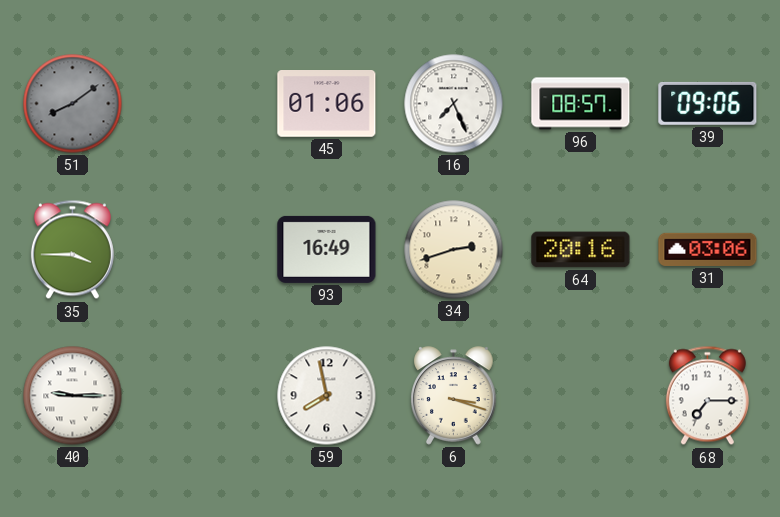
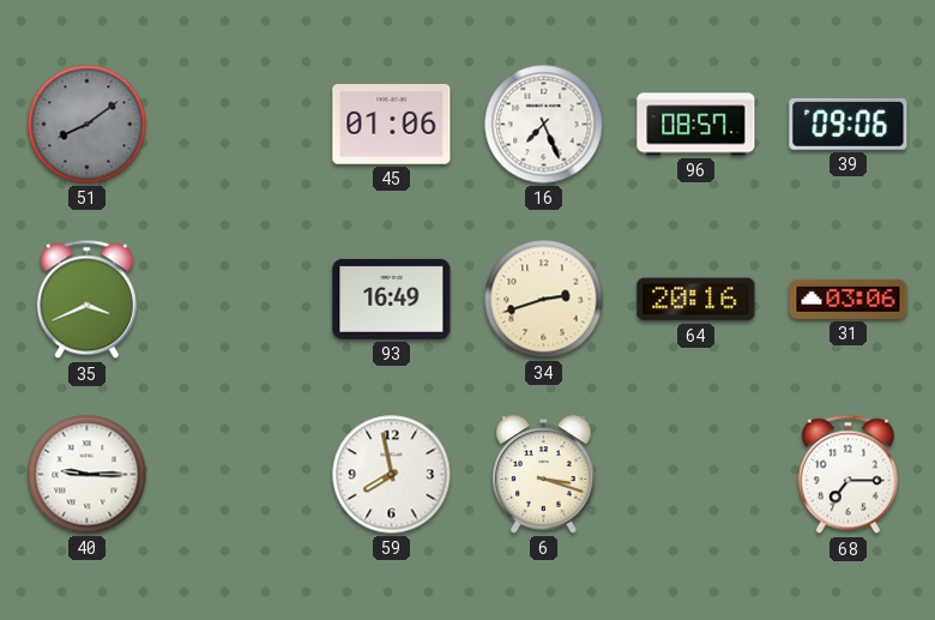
35: 3:45 -> 3:41
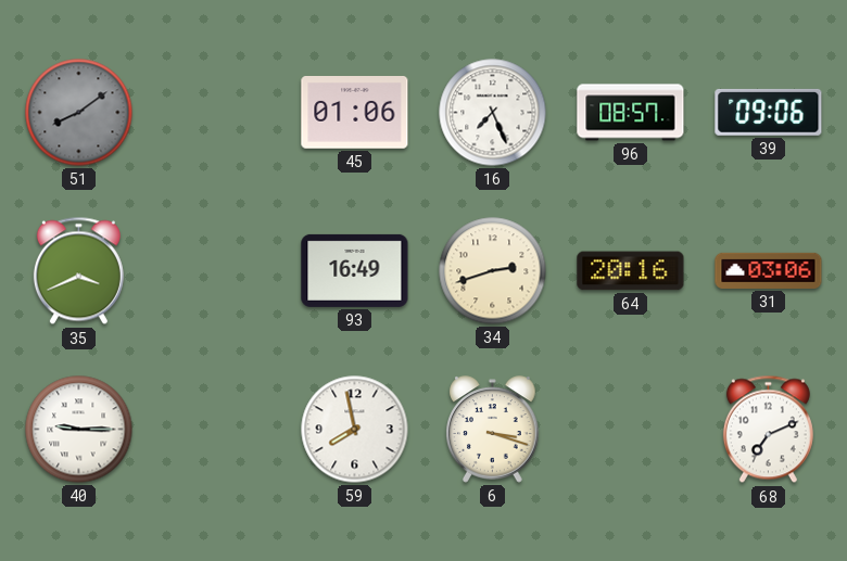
68: 7:15 -> 7:11
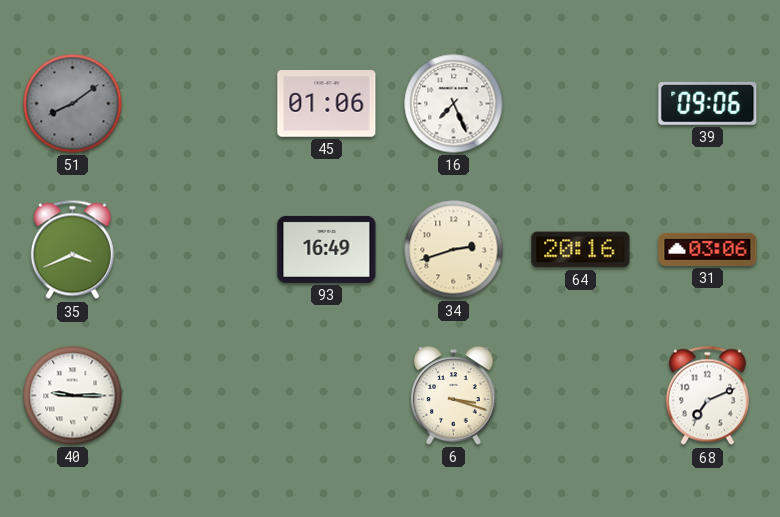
96: 08:57 -> none
59: 7:58 -> none
